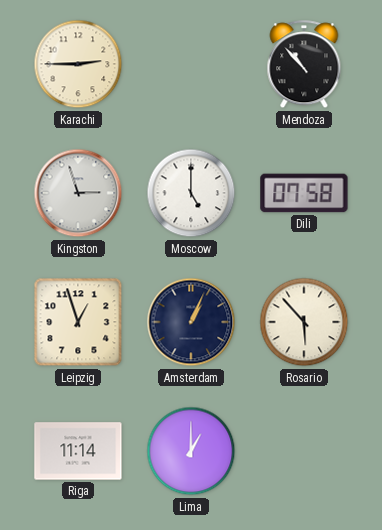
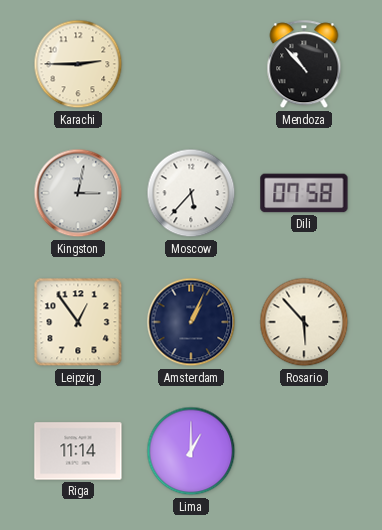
Kingston: 2:57 -> 3:02
Moscow: 5:00 -> 5:37
Leipzig: 12:57 -> 12:54
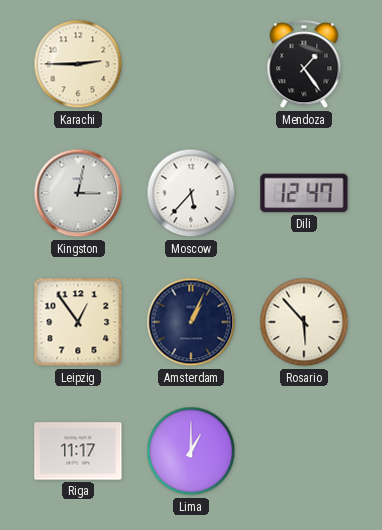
Mendoza: 10:53 -> 1:24
Dili: 07:58 -> 12:47
Riga: 11:14 -> 11:17
